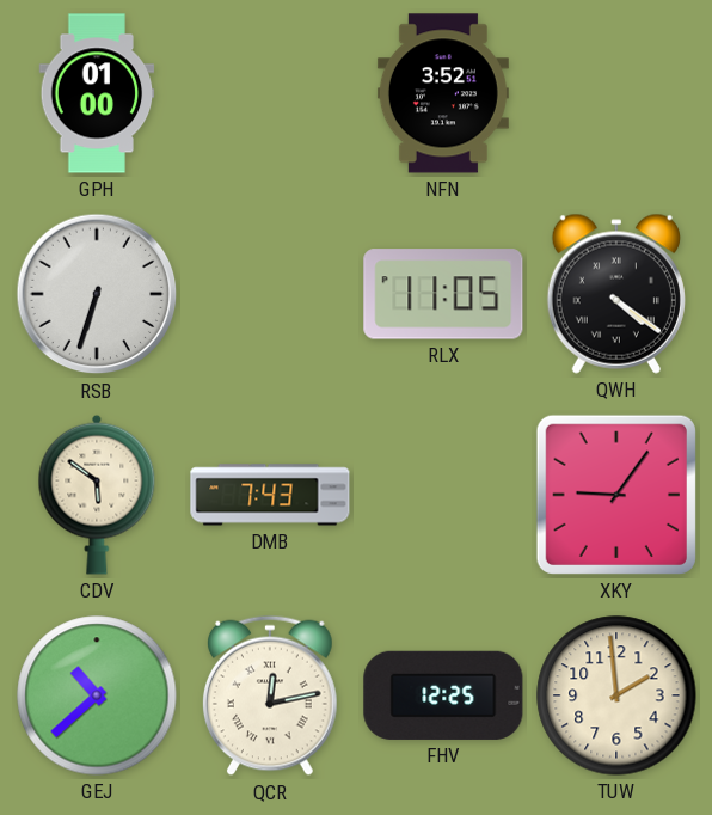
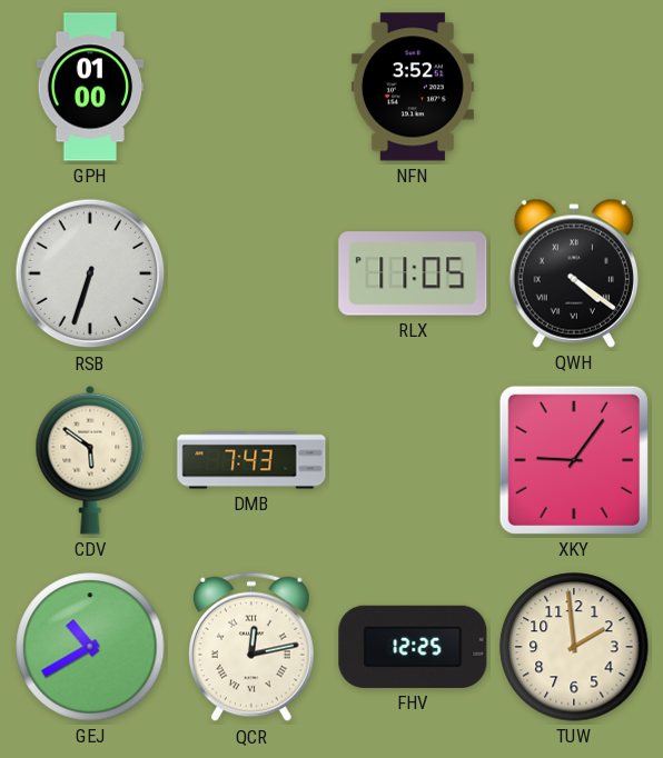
GEJ: 10:38 -> 10:40
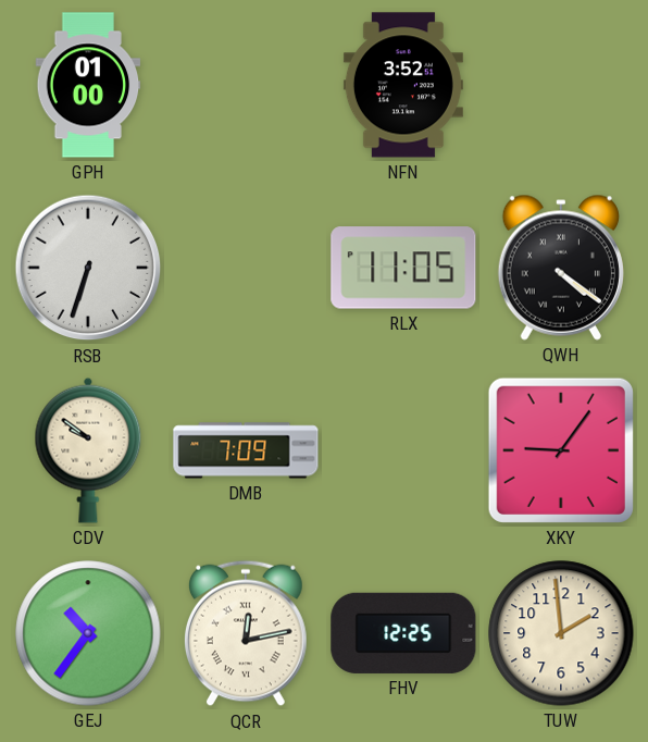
CDV: 5:51 -> 9:51
DMB: 7:43 -> 7:09
GEJ: 10:40 -> 10:36
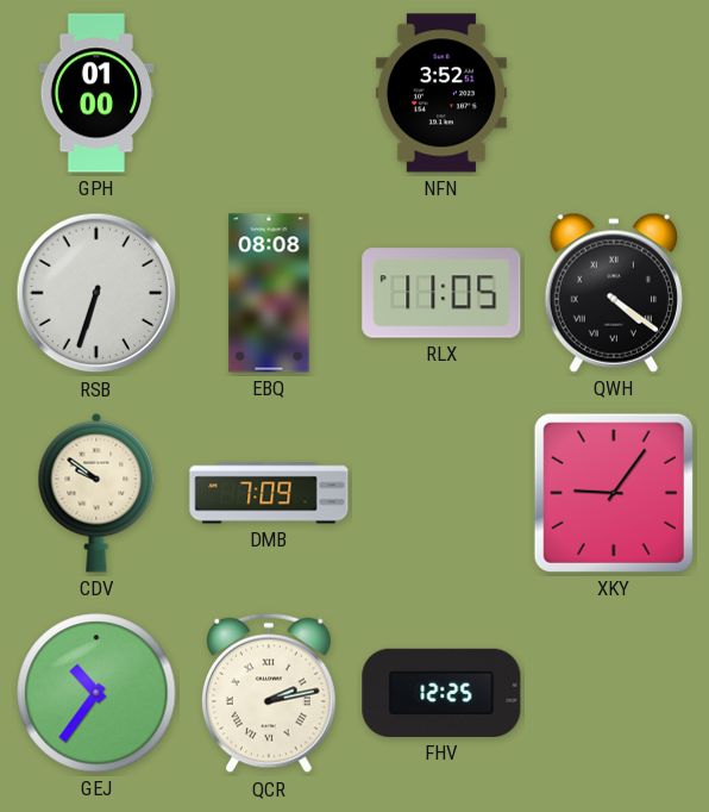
EBQ: none -> 08:08
QCR: 12:13 -> 2:13
TUW: 1:59 -> none
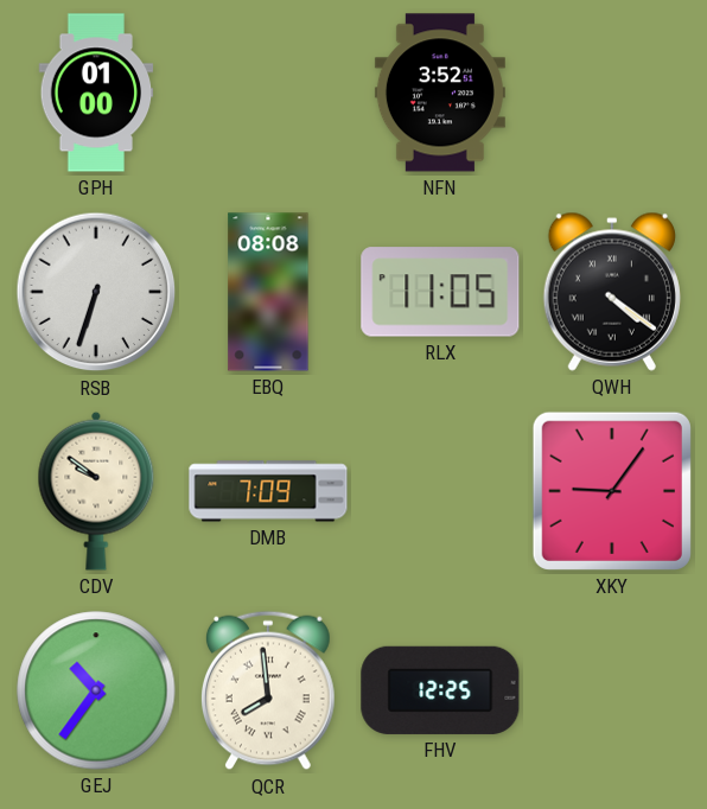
QCR: 2:13 -> 7:59
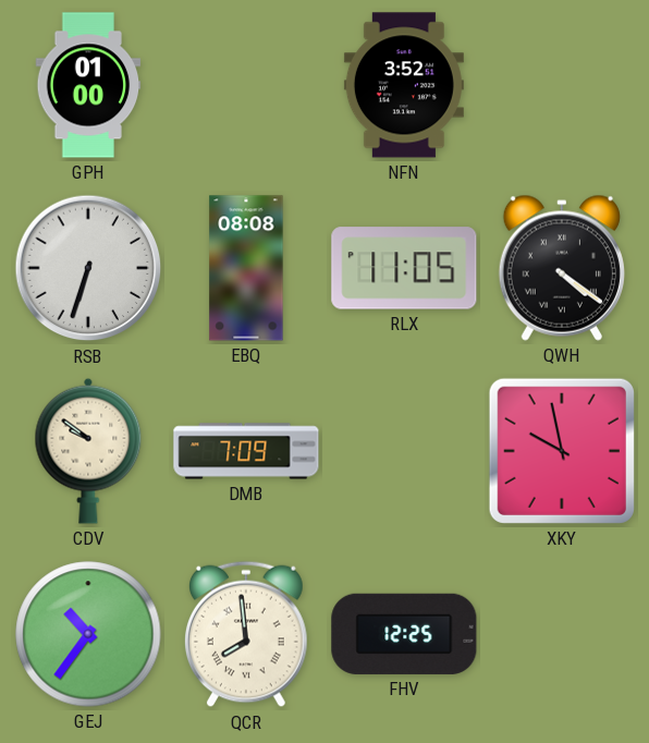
XKY: 9:06 -> 9:58
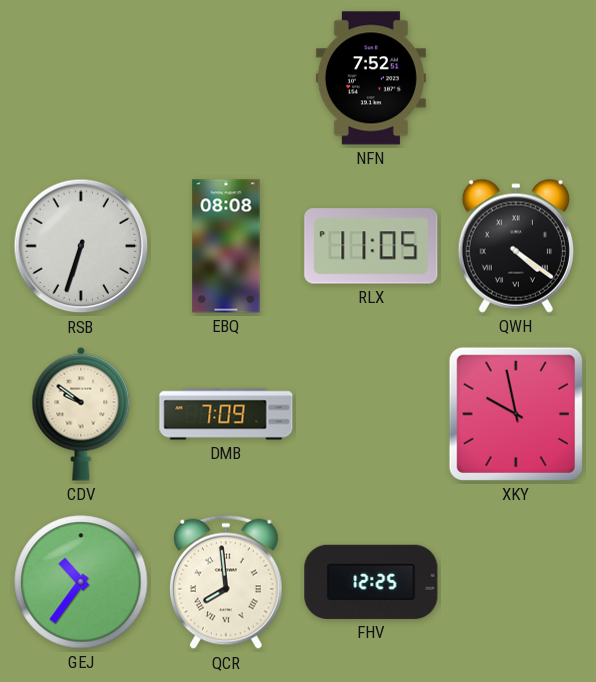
GPH: 01:00 -> none
NFN: 3:52 -> 7:52
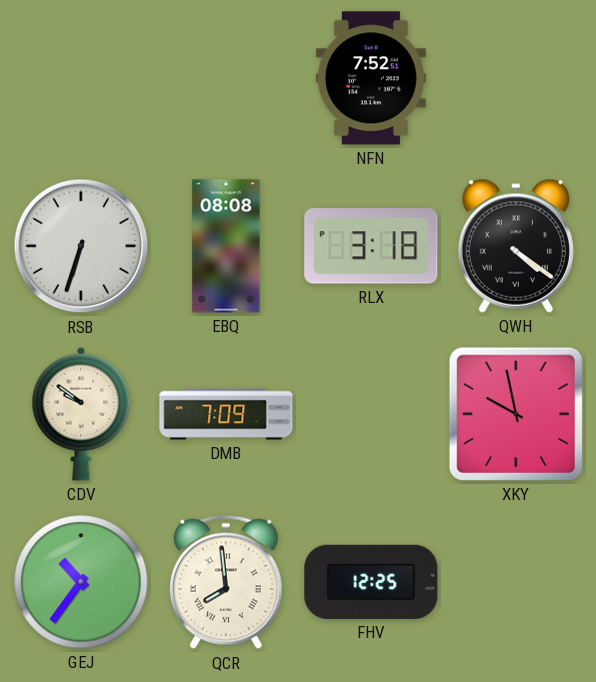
RLX: 11:05 -> 3:18
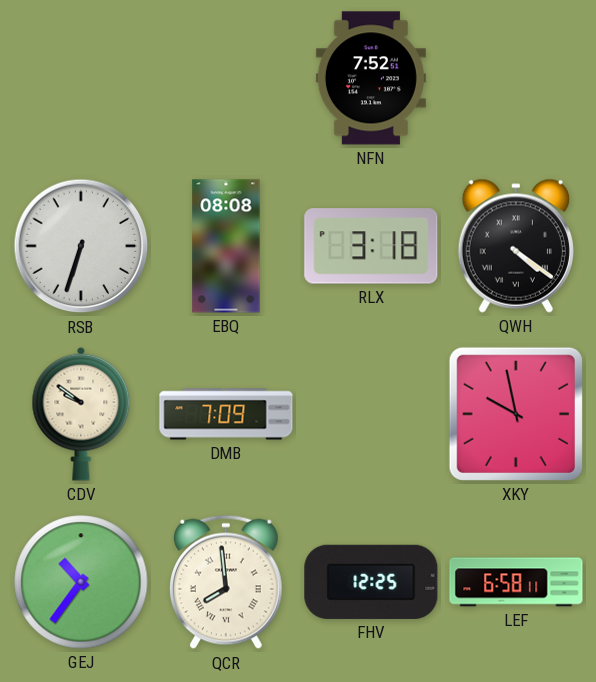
LEF: none -> 6:58
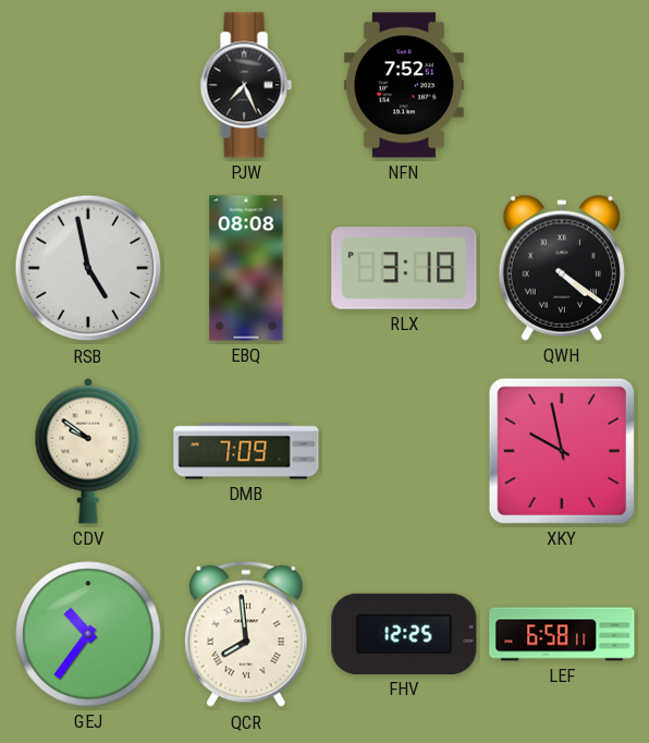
PJW: none -> 7:26
RSB: 6:33 -> 4:58
